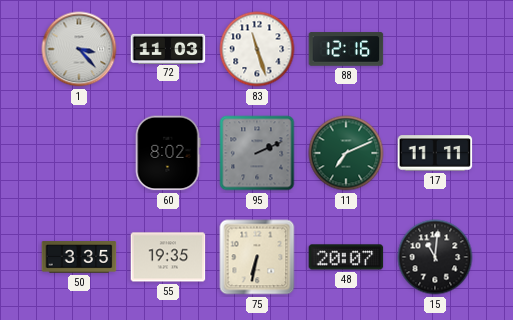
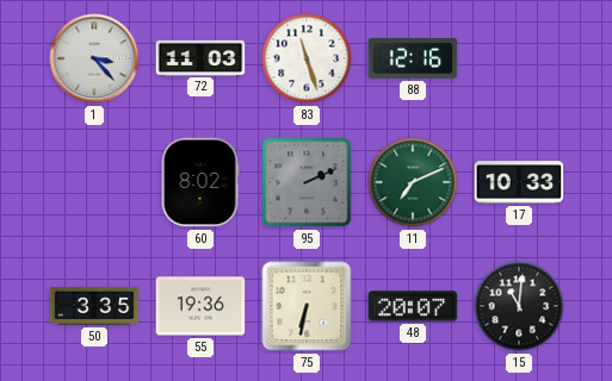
17: 11:11 -> 10:33
55: 19:35 -> 19:36
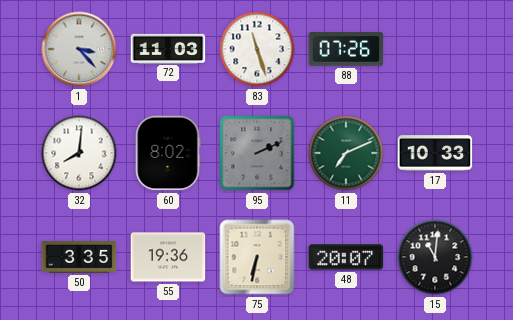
88: 12:16 -> 07:26
32: none -> 8:01
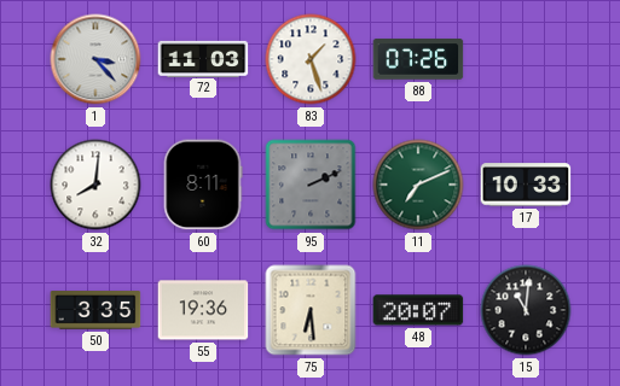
83: 11:27 -> 1:27
60: 8:02 -> 8:11
75: 6:32 -> 6:29
